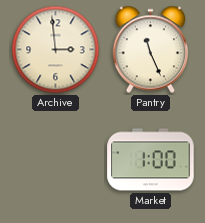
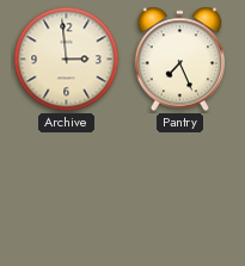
Pantry: 11:26 -> 7:26
Market: 1:00 -> none
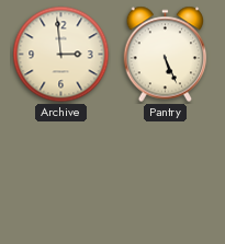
Pantry: 7:26 -> 5:26
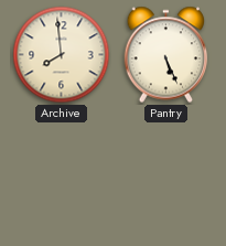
Archive: 2:59 -> 7:59
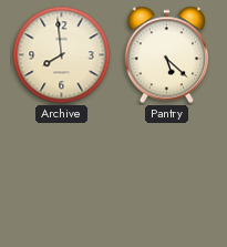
Pantry: 5:26 -> 5:22
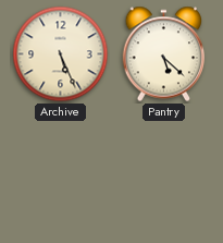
Archive: 7:59 -> 5:26
